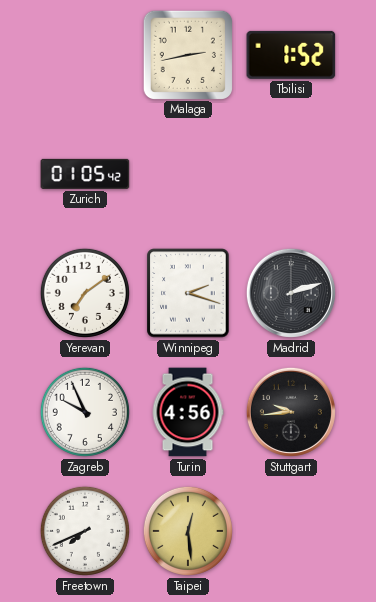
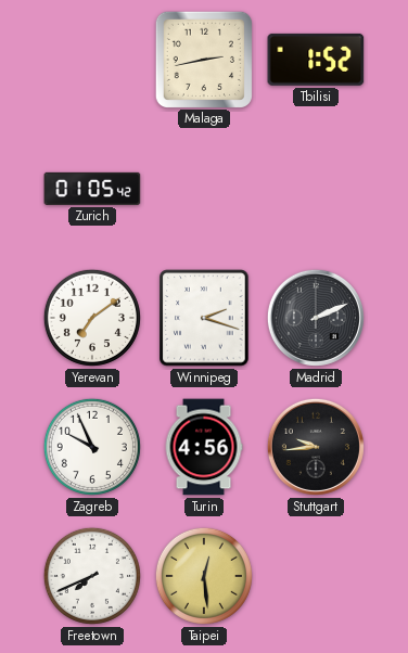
Madrid: 2:12 -> 2:11
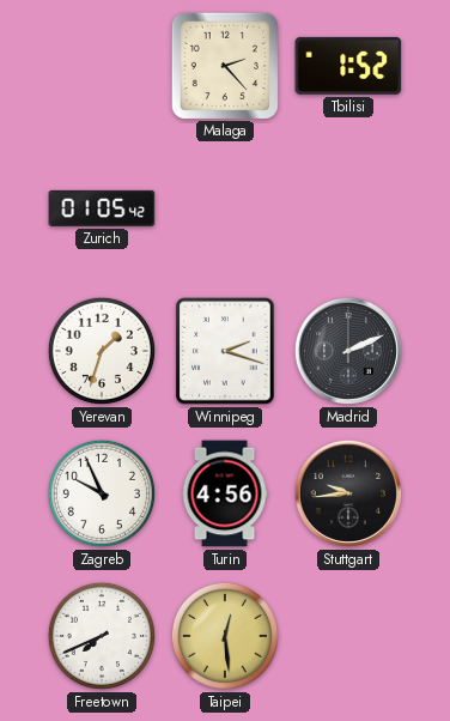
Malaga: 2:43 -> 2:23
Yerevan: 7:09 -> 1:33
